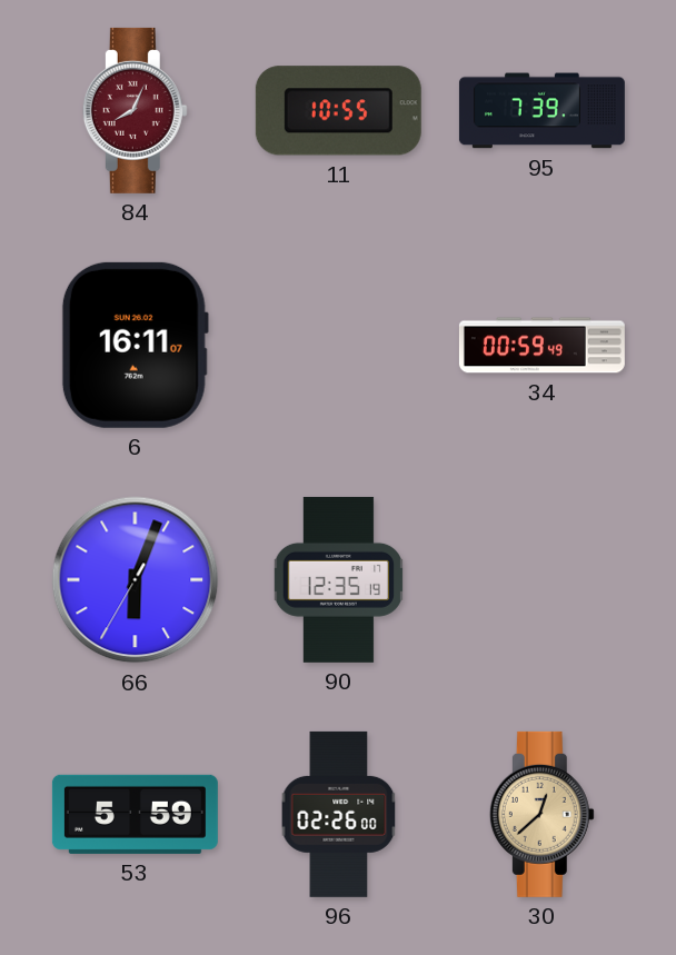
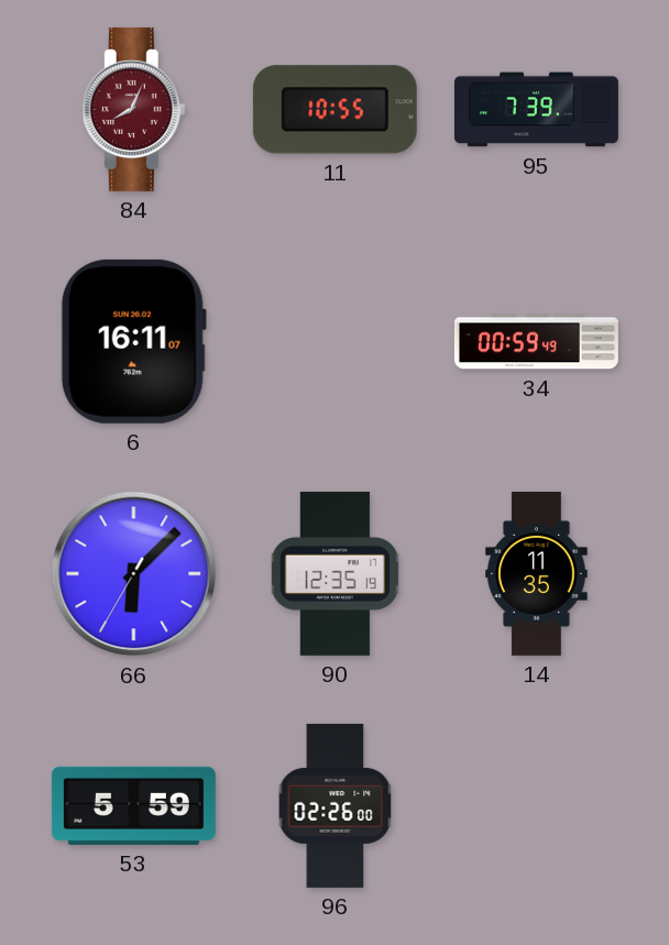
66: 6:03 -> 6:07
14: none -> 11:35
30: 12:38 -> none
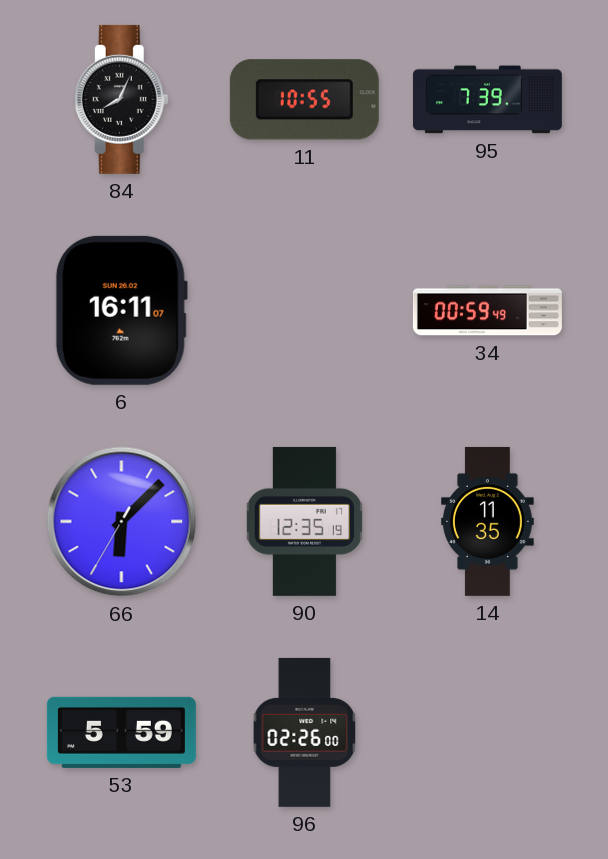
84 dial: burgundy -> black
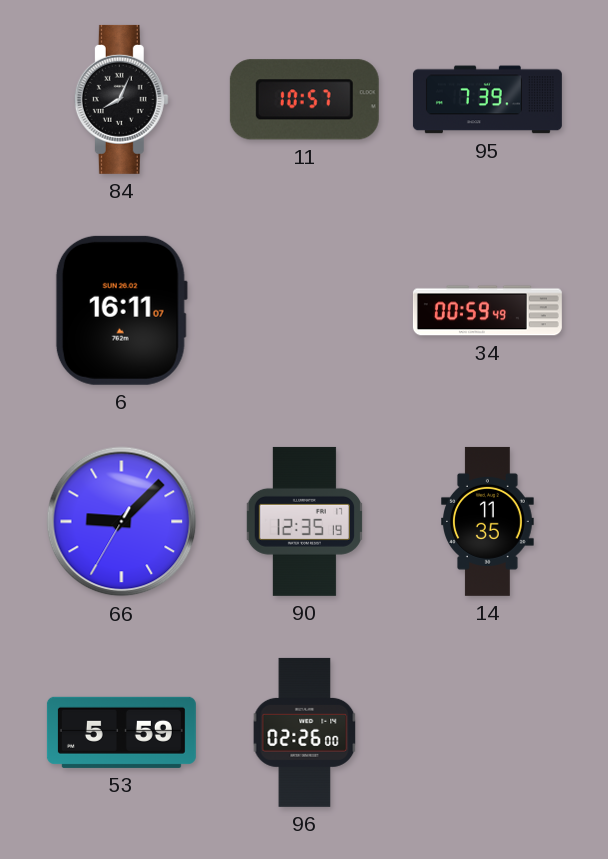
11: 10:55 -> 10:57
66: 6:07 -> 9:07
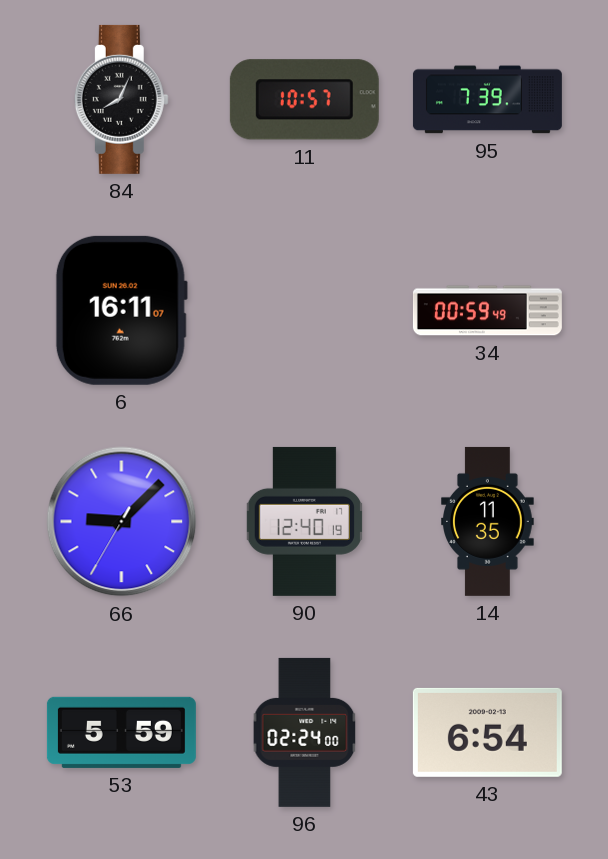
90: 12:35 -> 12:40
96: 02:26 -> 02:24
43: none -> 6:54
